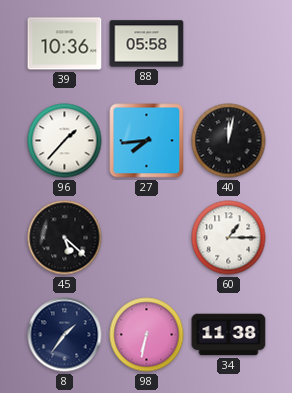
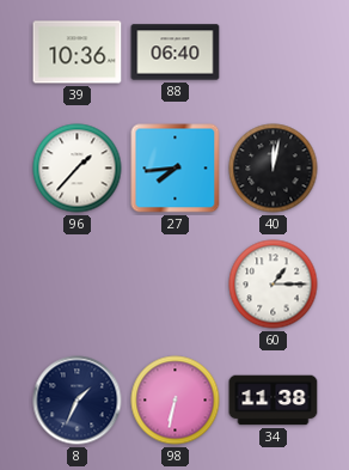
88: 05:58 -> 06:40
45: 5:22 -> none
8: 1:36 -> 1:34
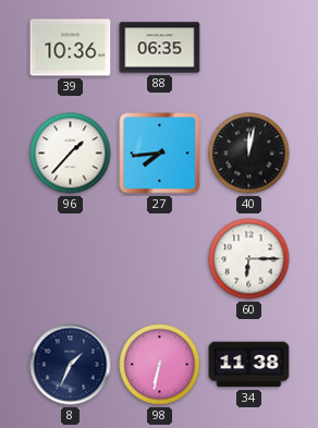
88: 06:40 -> 06:35
60: 1:15 -> 6:15
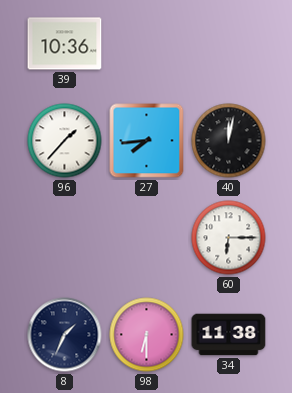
88: 06:35 -> none
98: 6:32 -> 6:30
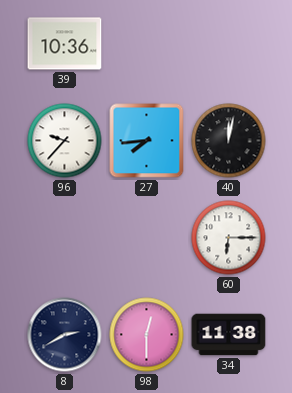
96: 1:37 -> 9:37
8: 1:34 -> 2:40
98: 6:30 -> 12:30
